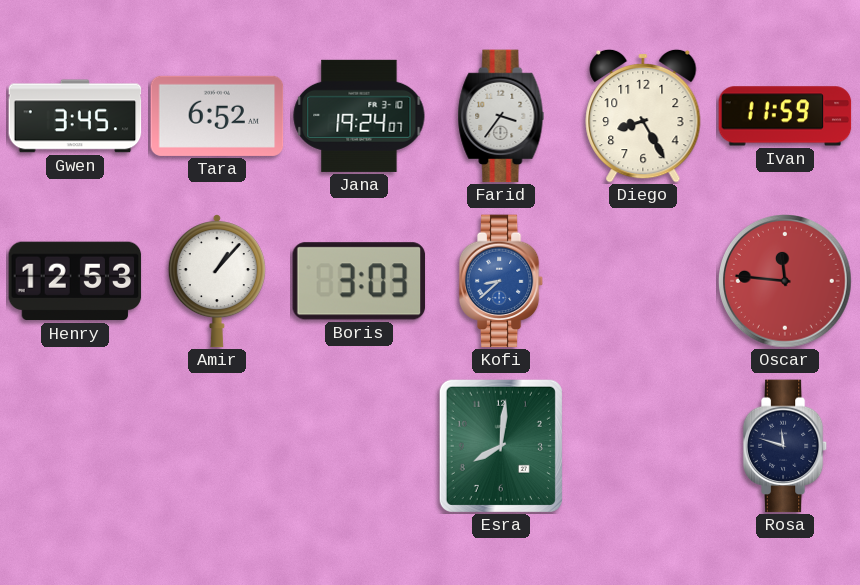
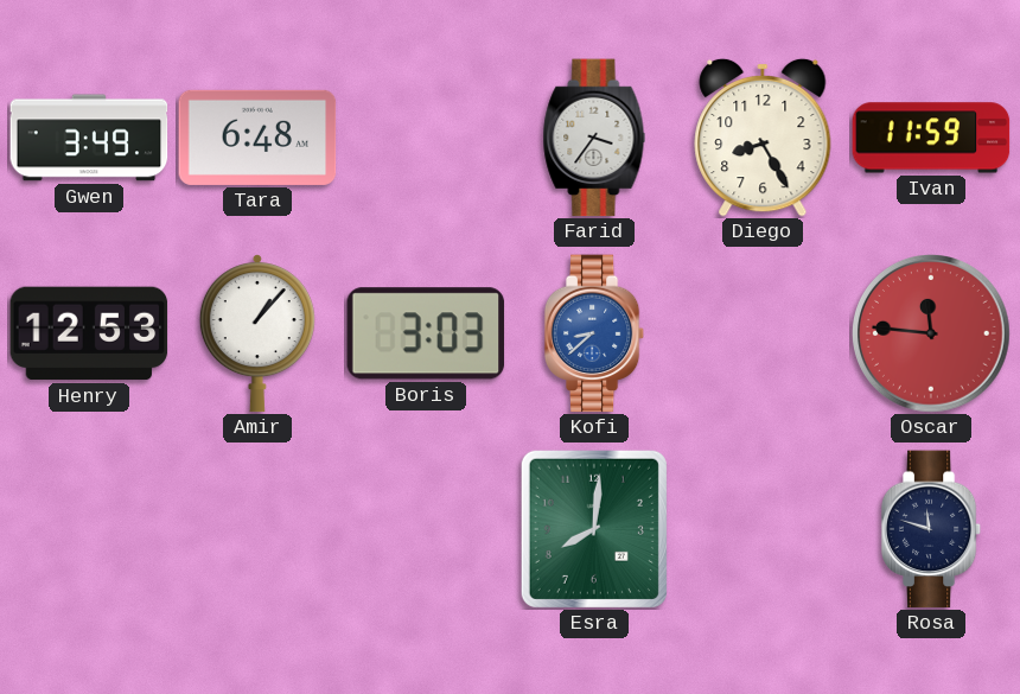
Gwen: 3:45 -> 3:49
Tara: 6:52 -> 6:48
Jana: 19:24 -> none
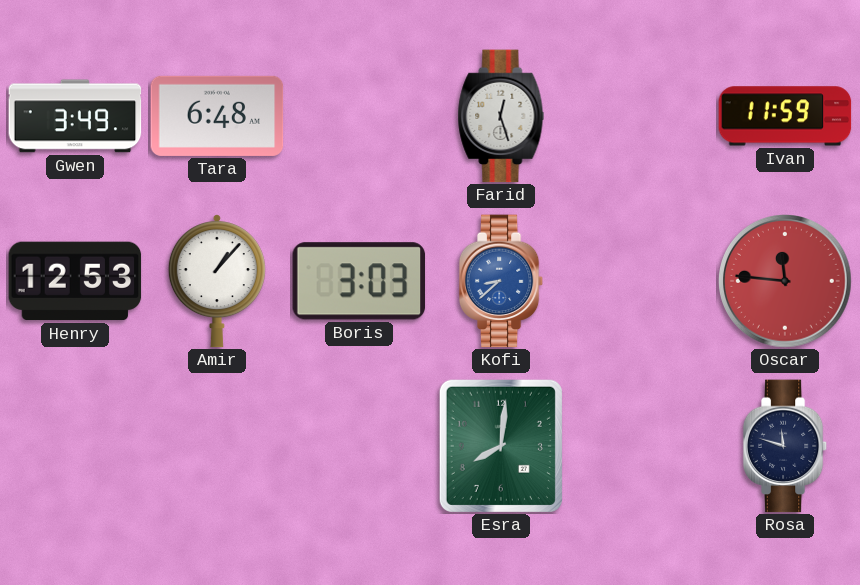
Farid: 3:36 -> 12:27
Diego: 8:25 -> none
